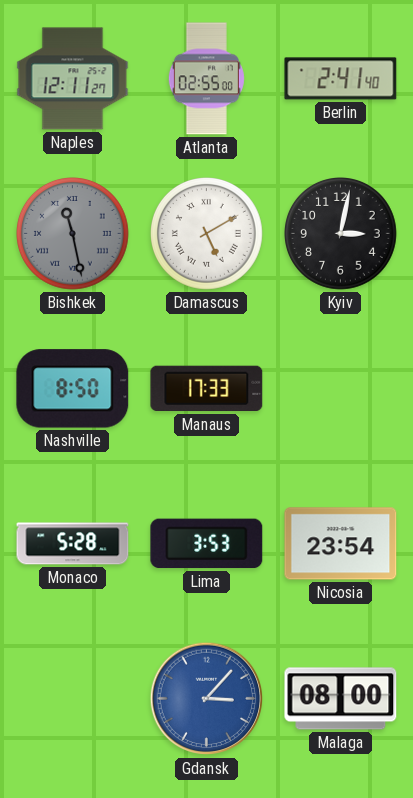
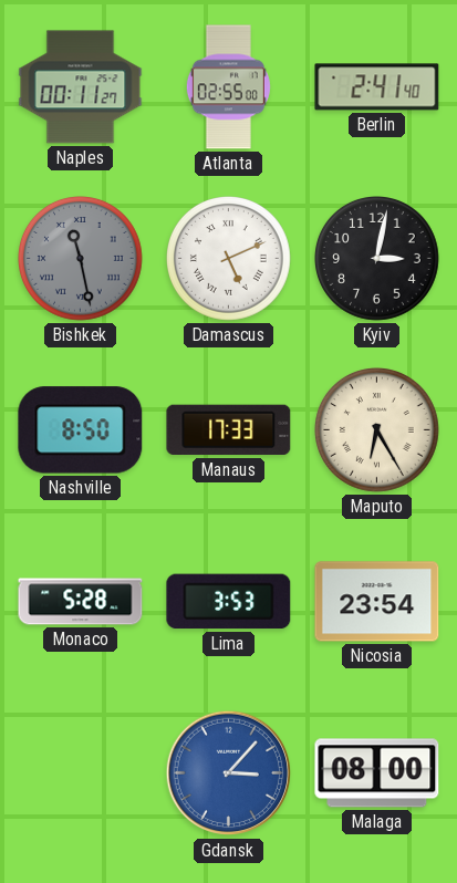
Naples: 12:11 -> 00:11
Damascus: 5:10 -> 5:11
Maputo: none -> 6:25
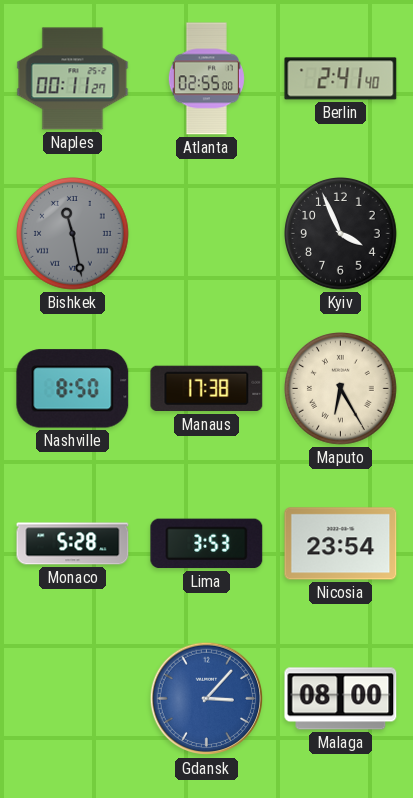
Damascus: 5:11 -> none
Kyiv: 3:02 -> 3:56
Manaus: 17:33 -> 17:38
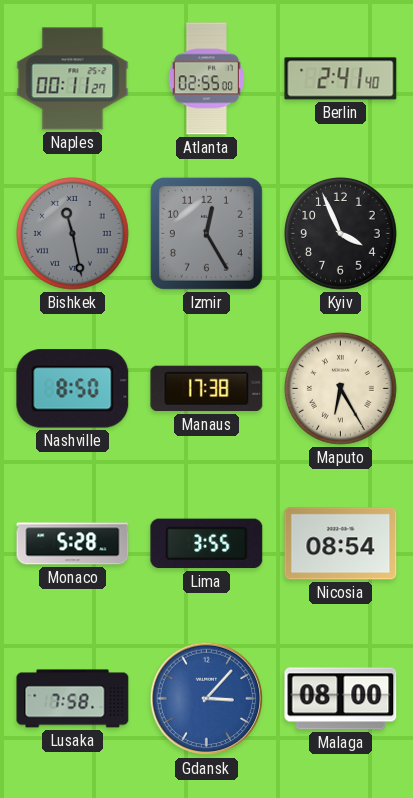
Izmir: none -> 12:25
Lima: 3:53 -> 3:55
Nicosia: 23:54 -> 08:54
Lusaka: none -> 7:58
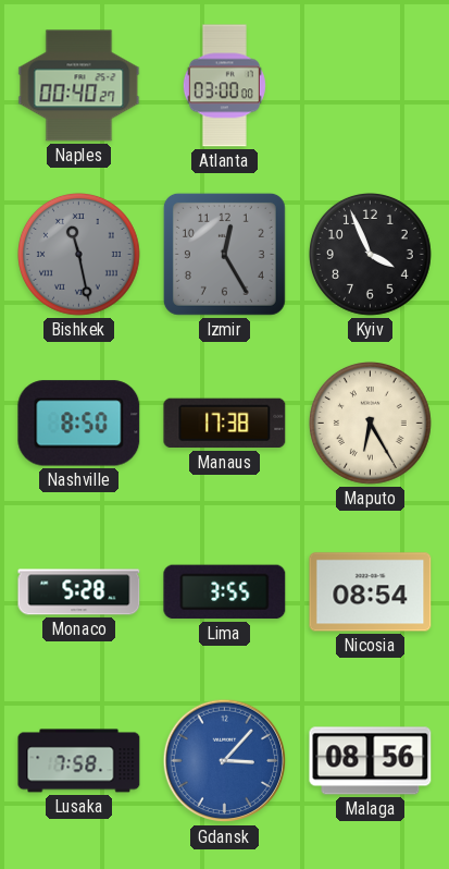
Naples: 00:11 -> 00:40
Atlanta: 02:55 -> 03:00
Berlin: 2:41 -> none
Malaga: 08:00 -> 08:56
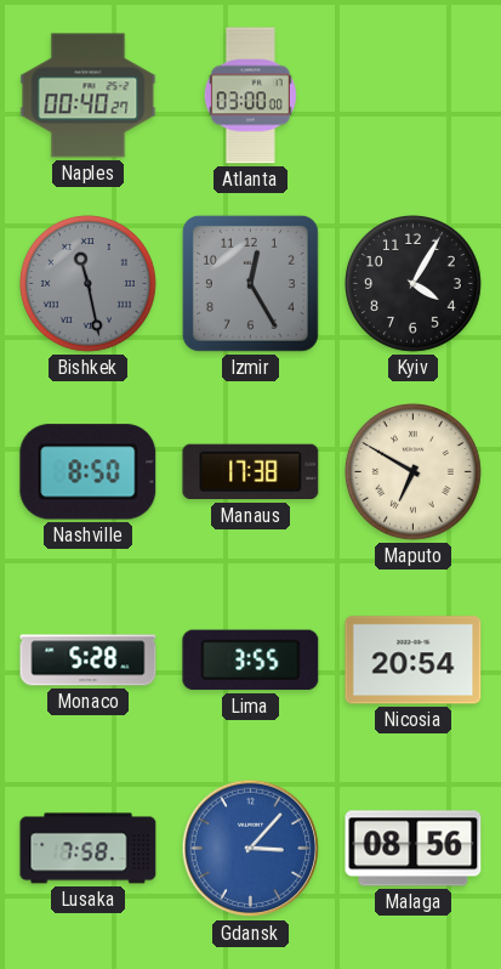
Kyiv: 3:56 -> 4:05
Maputo: 6:25 -> 6:50
Nicosia: 08:54 -> 20:54
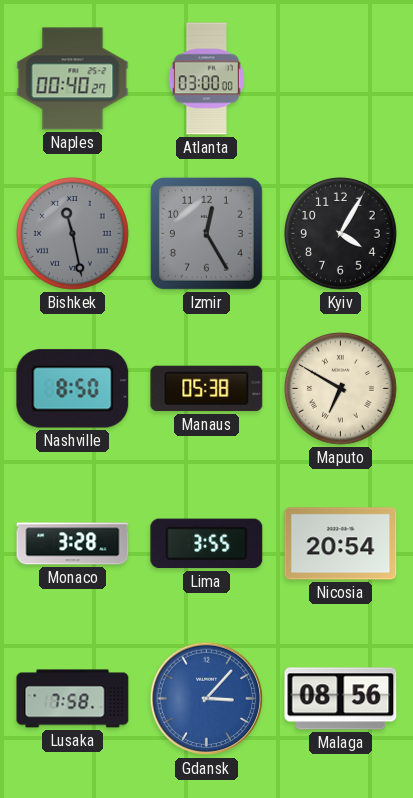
Manaus: 17:38 -> 05:38
Monaco: 5:28 -> 3:28
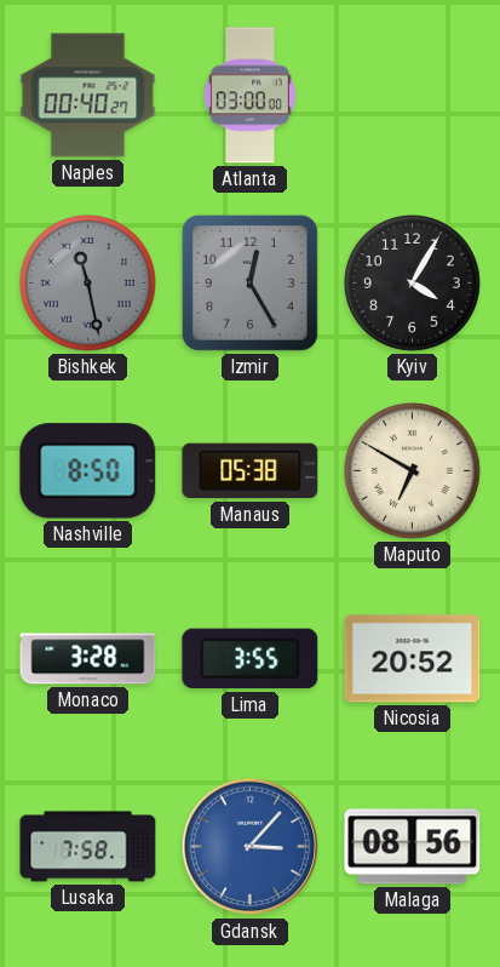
Nicosia: 20:54 -> 20:52
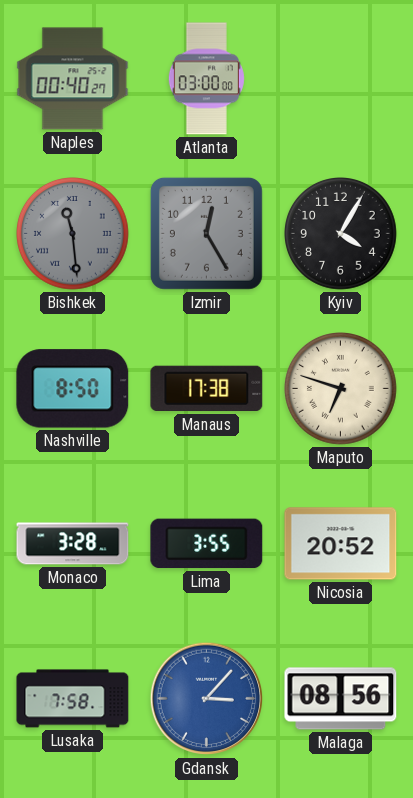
Bishkek: 11:28 -> 11:29
Manaus: 05:38 -> 17:38
Maputo: 6:50 -> 6:48
